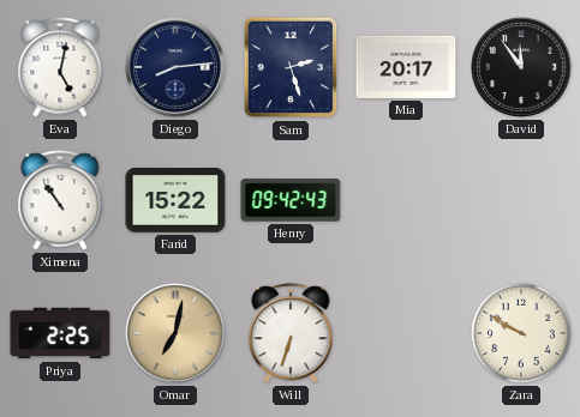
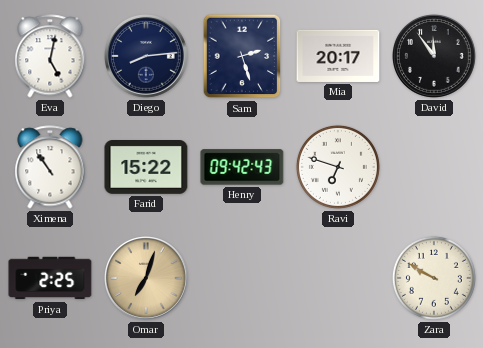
Ravi: none -> 6:48
Omar: 7:02 -> 7:03
Will: 6:33 -> none
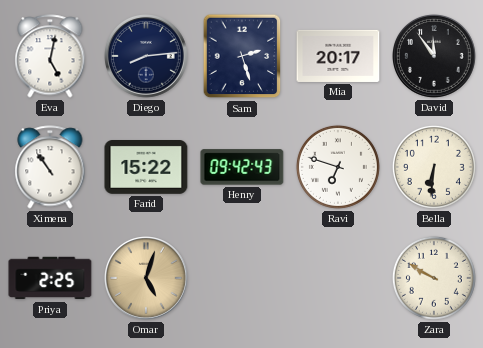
Bella: none -> 6:31
Omar: 7:03 -> 5:03
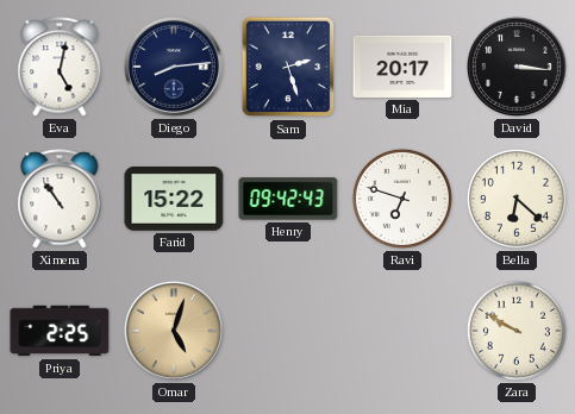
David: 11:54 -> 3:16
Bella: 6:31 -> 6:22
